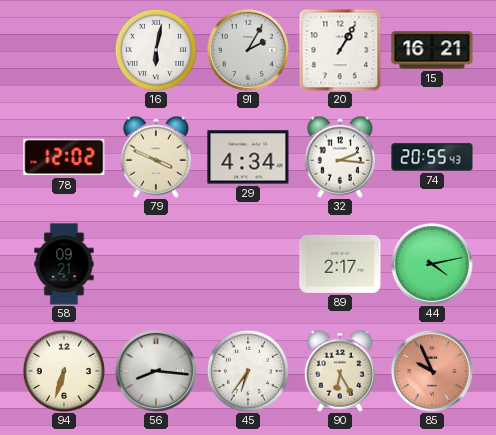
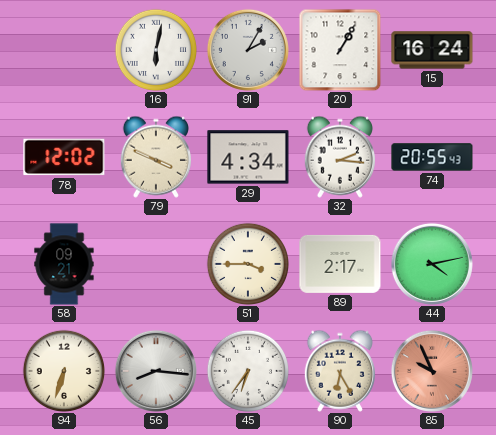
15: 16:21 -> 16:24
51: none -> 3:45
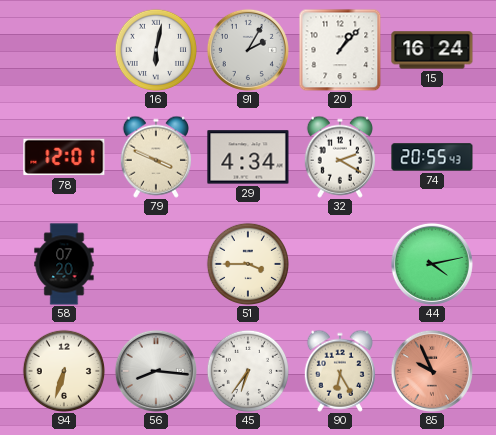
20: 1:05 -> 1:07
78: 12:02 -> 12:01
32: 2:16 -> 2:20
58: 09:21 -> 07:20
89: 2:17 -> none
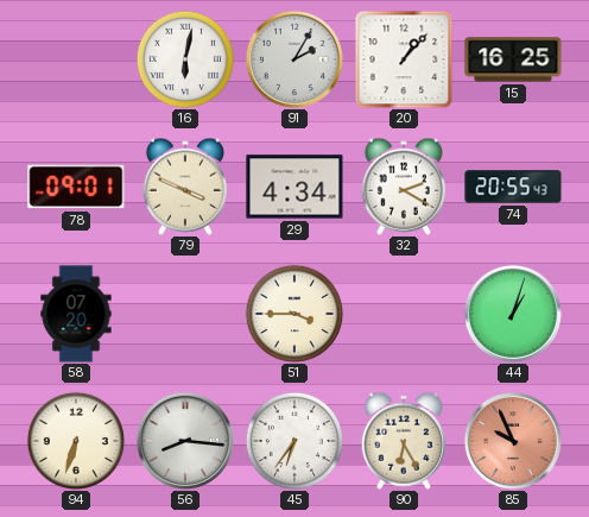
15: 16:24 -> 16:25
78: 12:01 -> 09:01
44: 4:13 -> 1:03
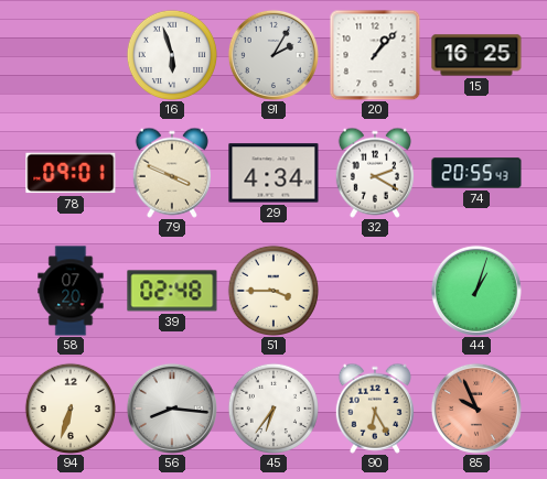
16: 6:02 -> 5:57
39: none -> 02:48
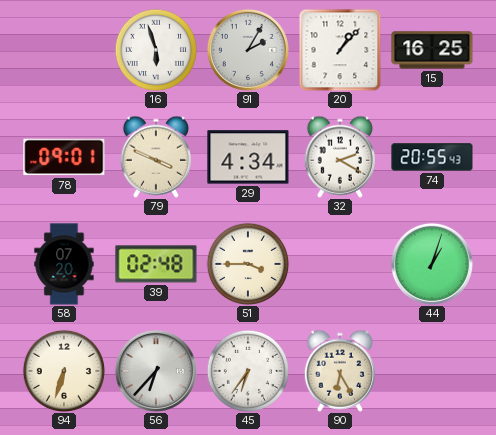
56: 8:16 -> 6:37
85: 9:56 -> none
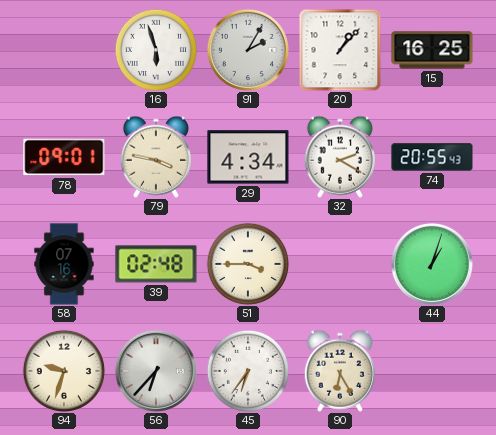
79: 3:49 -> 3:47
58: 07:20 -> 07:16
94: 6:33 -> 9:33
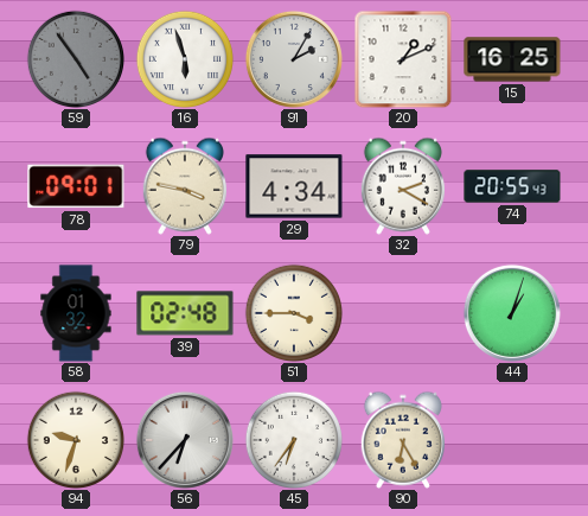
59: none -> 4:54
20: 1:07 -> 1:11
58: 07:16 -> 01:32
